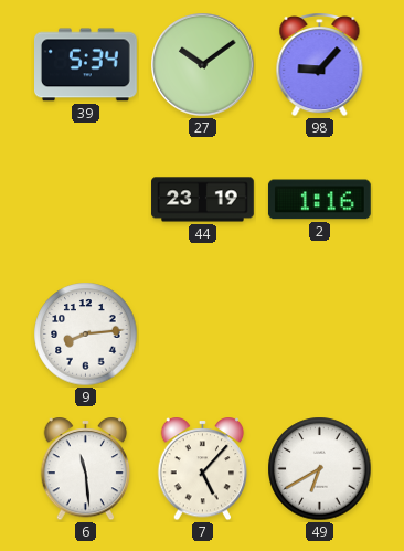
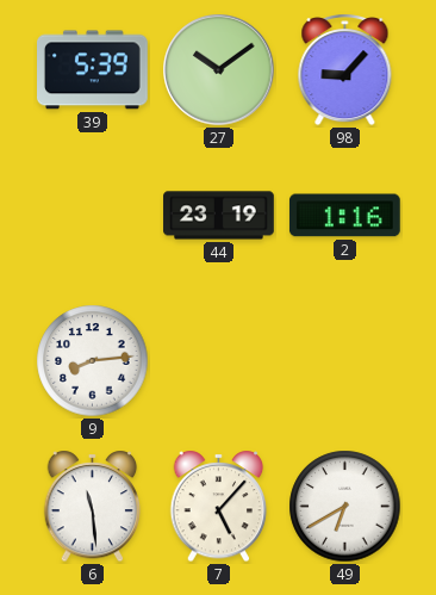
39: 5:34 -> 5:39
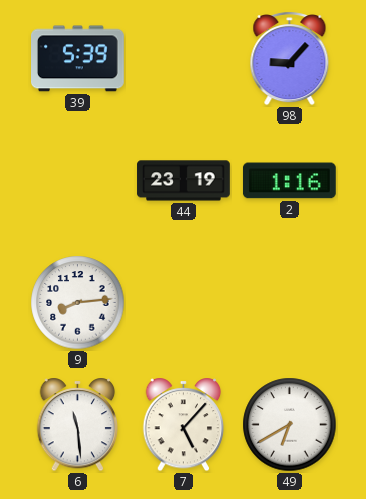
27: 10:09 -> none
